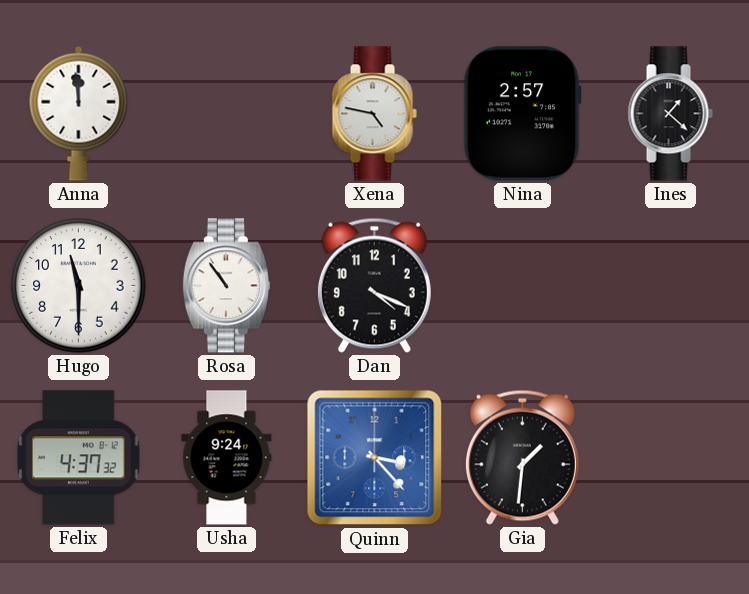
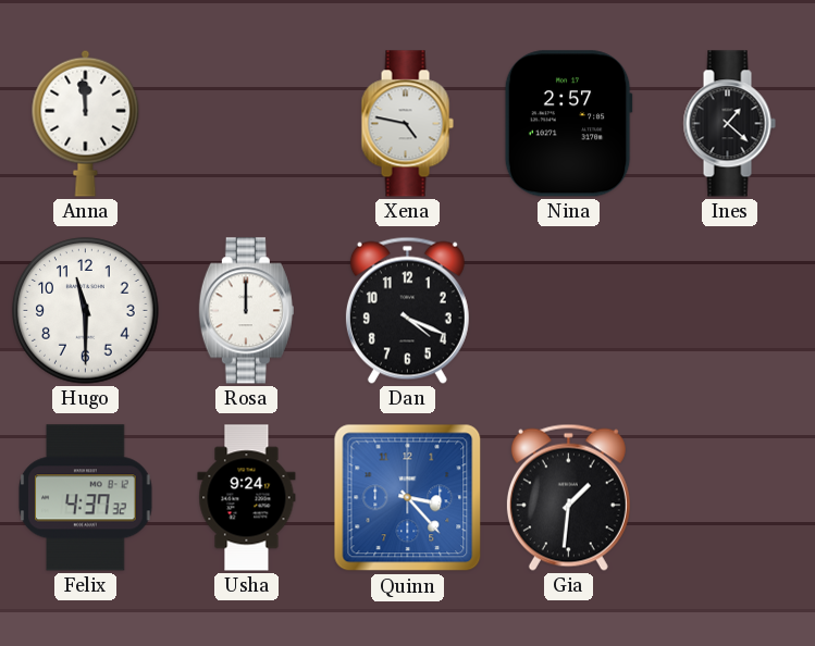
Rosa: 10:54 -> 12:00
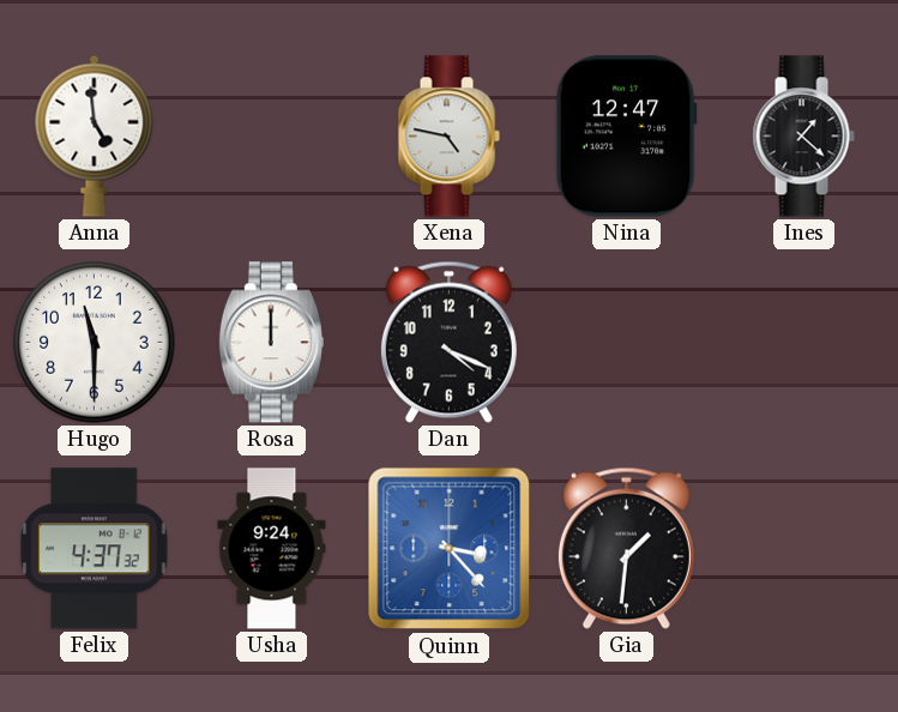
Anna: 11:59 -> 4:59
Nina: 2:57 -> 12:47
